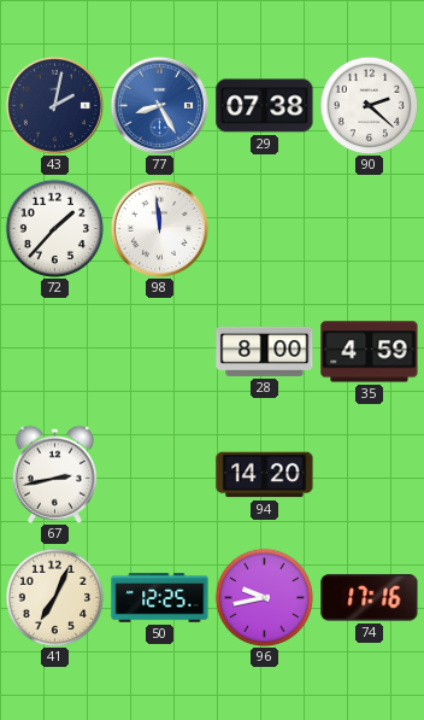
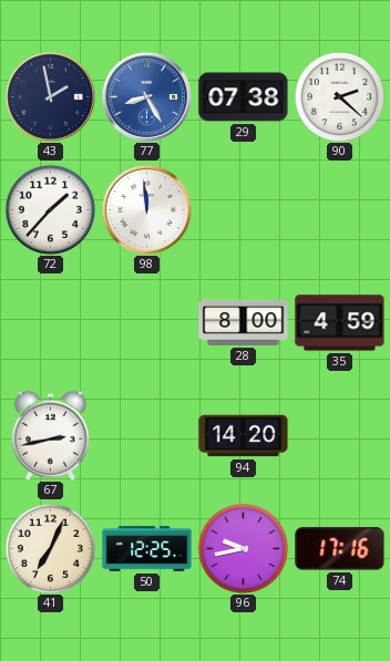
43: 2:02 -> 1:58
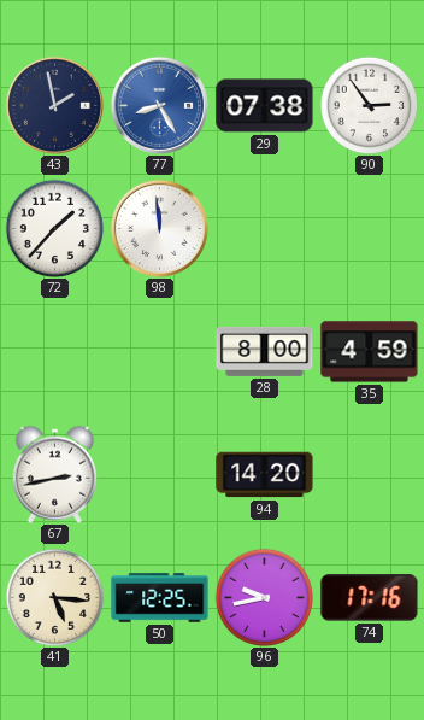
90: 2:22 -> 2:54
41: 7:04 -> 5:16
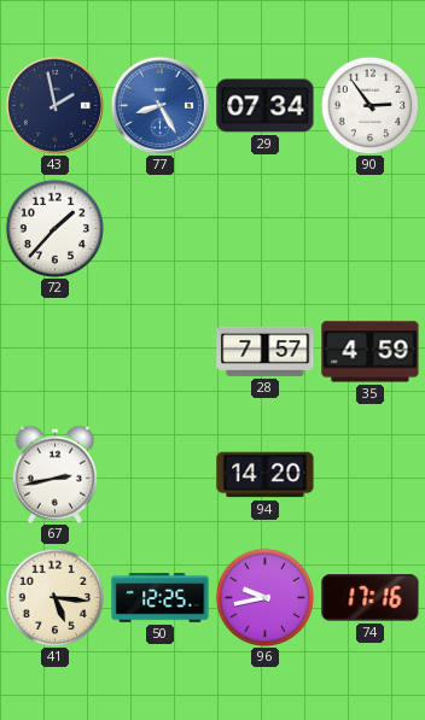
29: 07:38 -> 07:34
98: 11:59 -> none
28: 8:00 -> 7:57
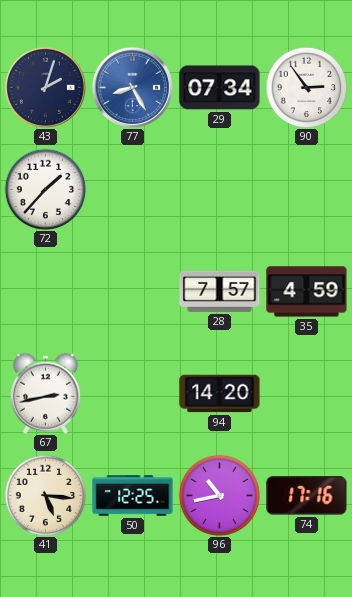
43: 1:58 -> 2:03
96: 9:43 -> 10:43
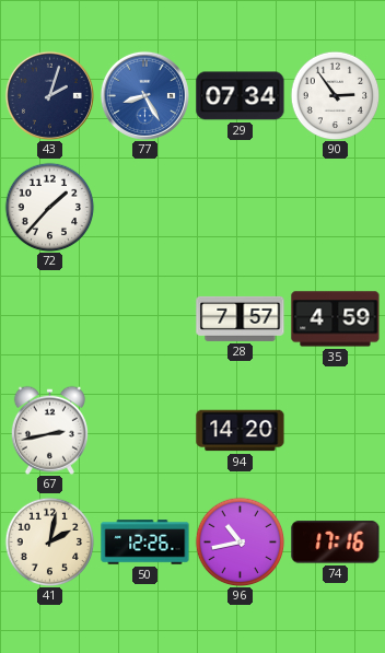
41: 5:16 -> 2:02
50: 12:25 -> 12:26
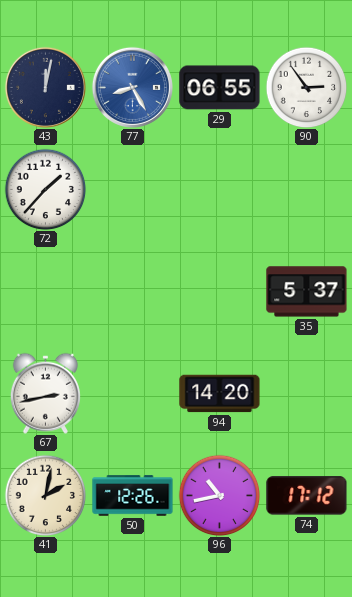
43: 2:03 -> 12:02
29: 07:34 -> 06:55
28: 7:57 -> none
35: 4:59 -> 5:37
74: 17:16 -> 17:12
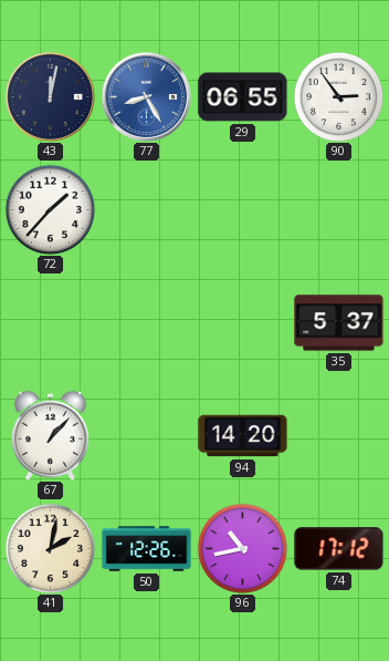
67: 2:43 -> 1:07
